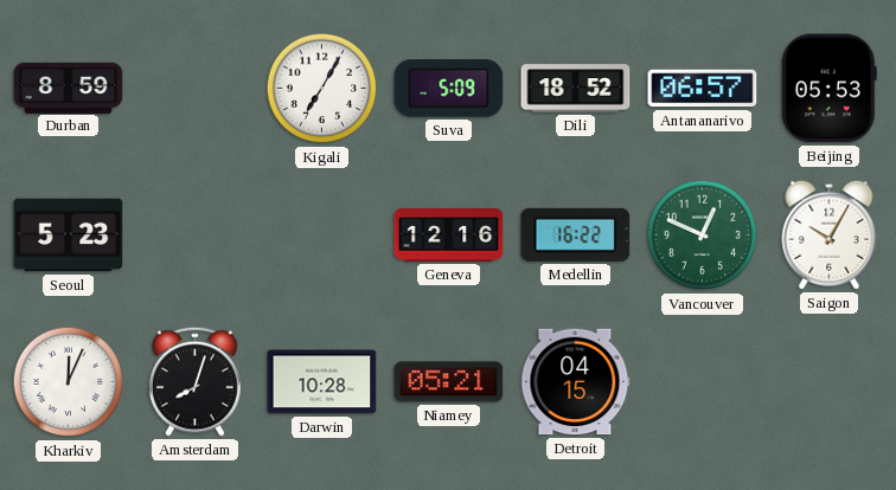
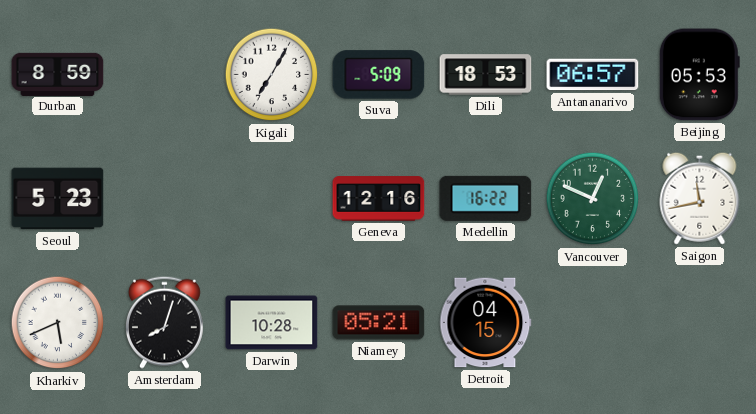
Dili: 18:52 -> 18:53
Saigon: 10:05 -> 11:43
Kharkiv: 12:04 -> 5:41
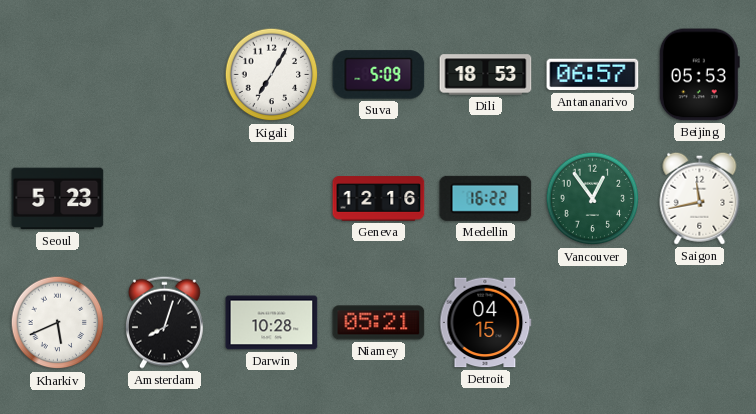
Durban: 8:59 -> none
Vancouver: 12:49 -> 12:54
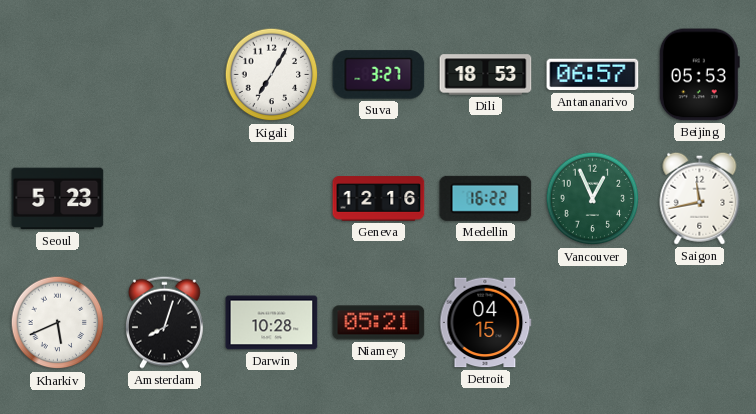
Suva: 5:09 -> 3:27
Vancouver: 12:54 -> 12:56
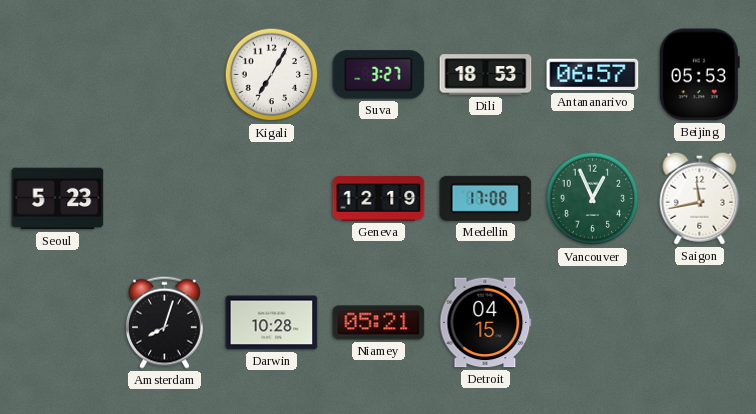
Geneva: 12:16 -> 12:19
Medellin: 16:22 -> 17:08
Kharkiv: 5:41 -> none
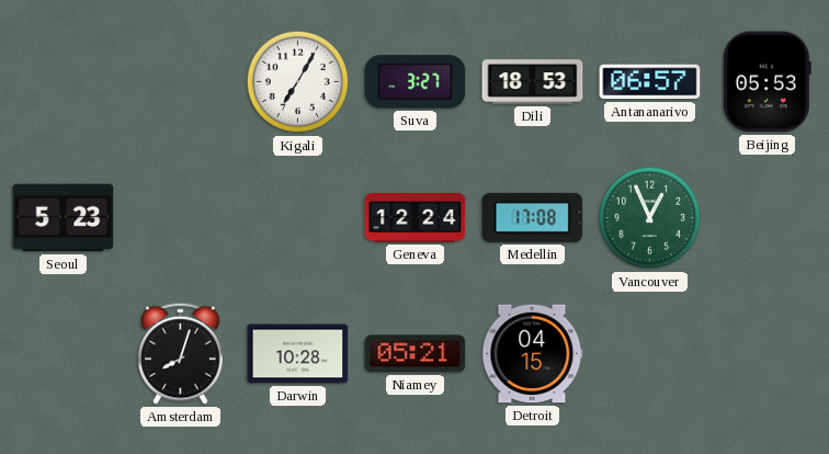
Geneva: 12:19 -> 12:24
Saigon: 11:43 -> none
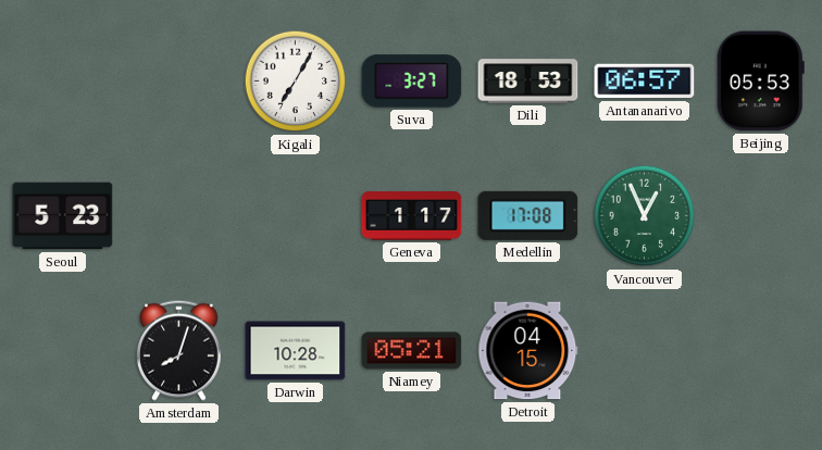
Geneva: 12:24 -> 1:17
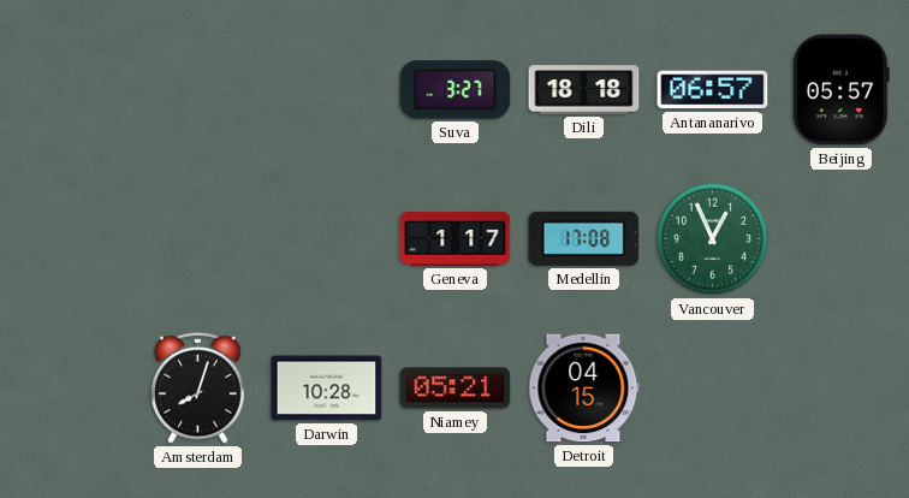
Kigali: 7:05 -> none
Dili: 18:53 -> 18:18
Beijing: 05:53 -> 05:57
Seoul: 5:23 -> none
